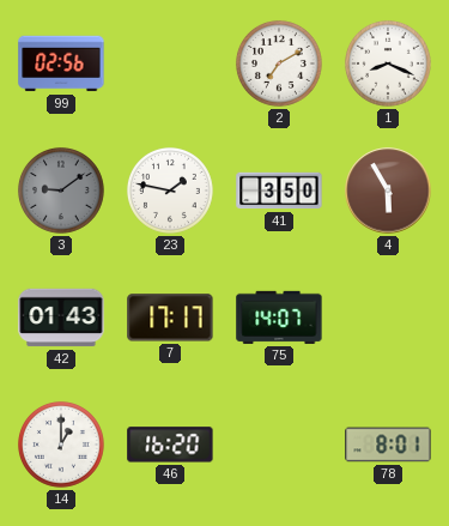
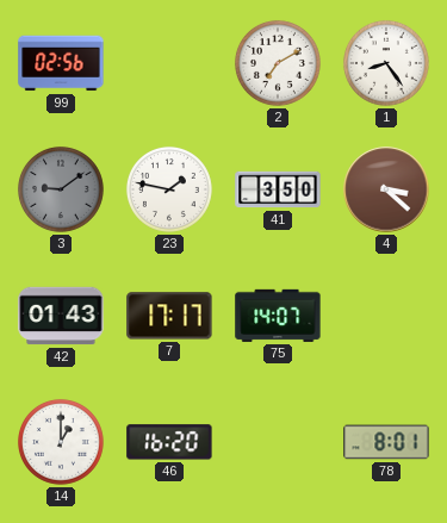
1: 8:19 -> 8:24
4: 5:55 -> 3:22
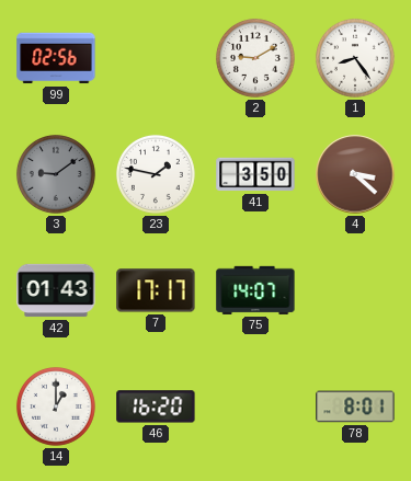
2: 7:10 -> 9:10
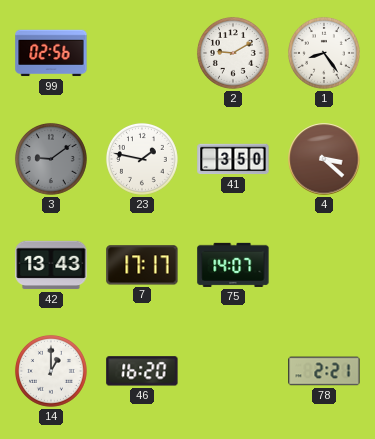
42: 01:43 -> 13:43
78: 8:01 -> 2:21
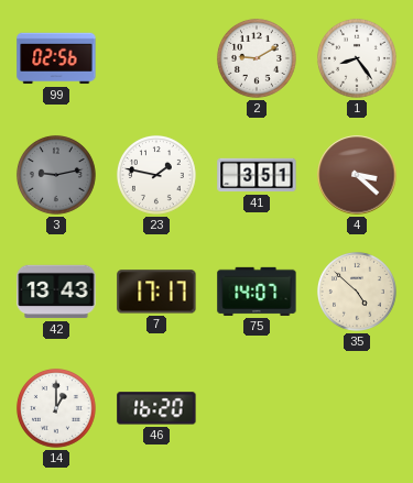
3: 9:09 -> 9:13
41: 3:50 -> 3:51
35: none -> 4:52
78: 2:21 -> none
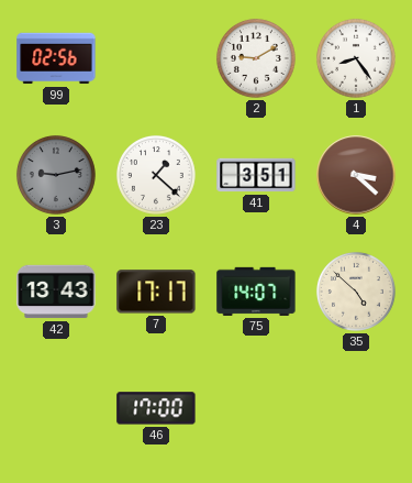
23: 1:47 -> 1:22
14: 1:00 -> none
46: 16:20 -> 17:00
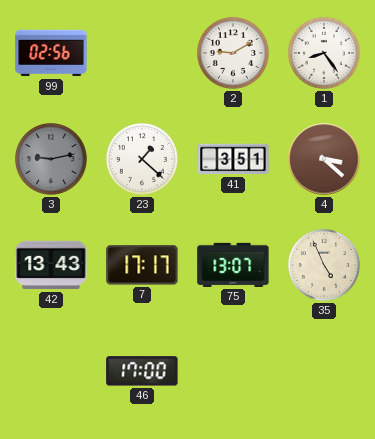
75: 14:07 -> 13:07
35: 4:52 -> 4:56
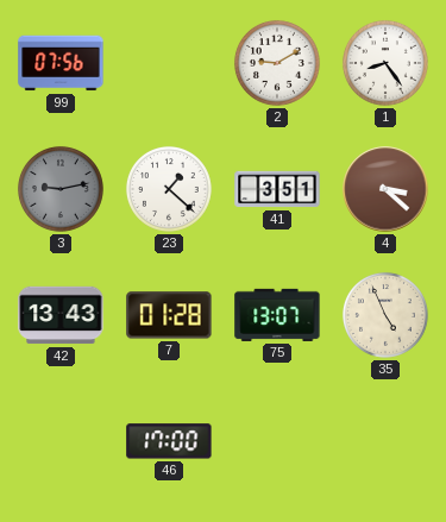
99: 02:56 -> 07:56
7: 17:17 -> 01:28
